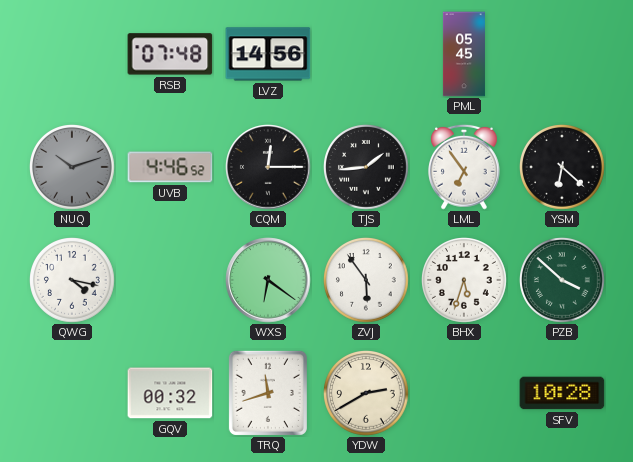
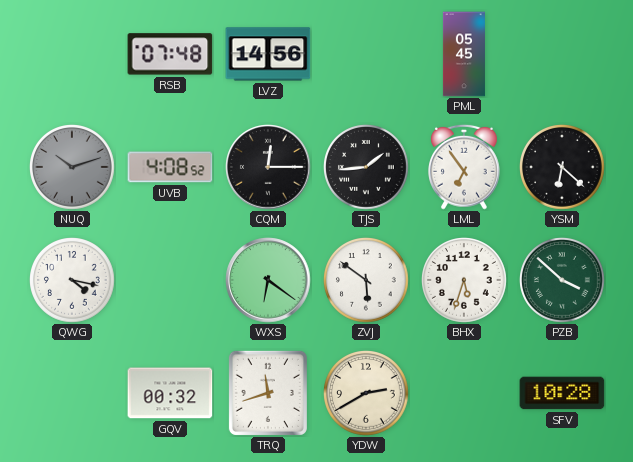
UVB: 4:46 -> 4:08
ZVJ: 5:54 -> 5:51
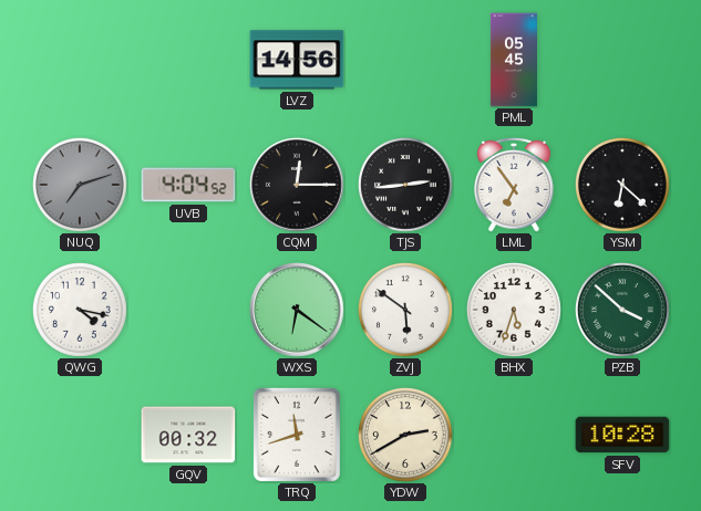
RSB: 07:48 -> none
NUQ: 10:12 -> 7:12
UVB: 4:08 -> 4:04
TJS: 1:44 -> 2:44
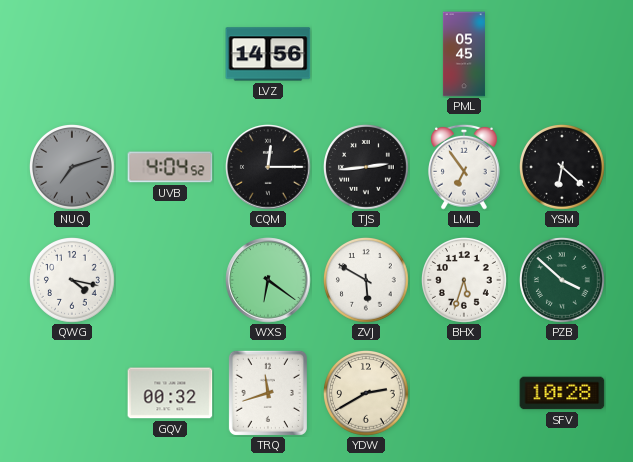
ZVJ: 5:51 -> 5:50
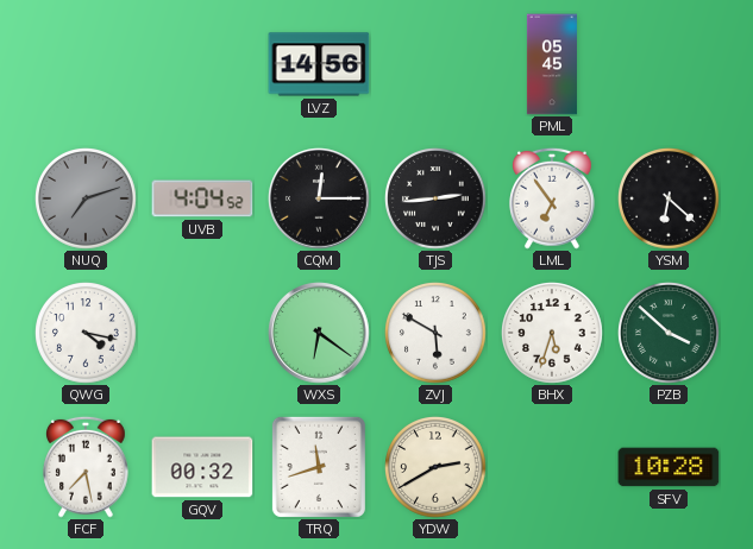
FCF: none -> 7:28
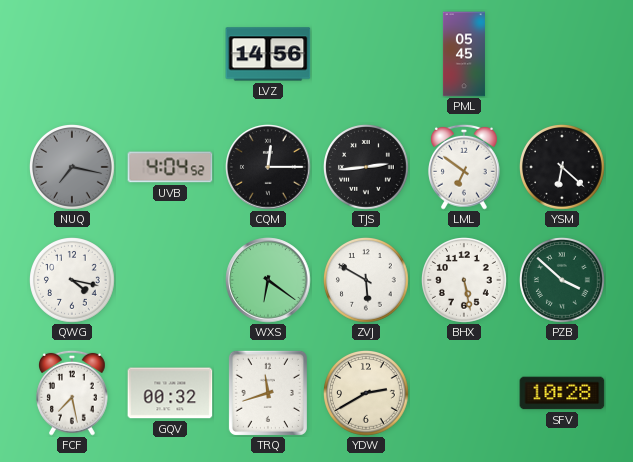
NUQ: 7:12 -> 7:17
LML: 6:54 -> 6:51
BHX: 5:33 -> 5:28
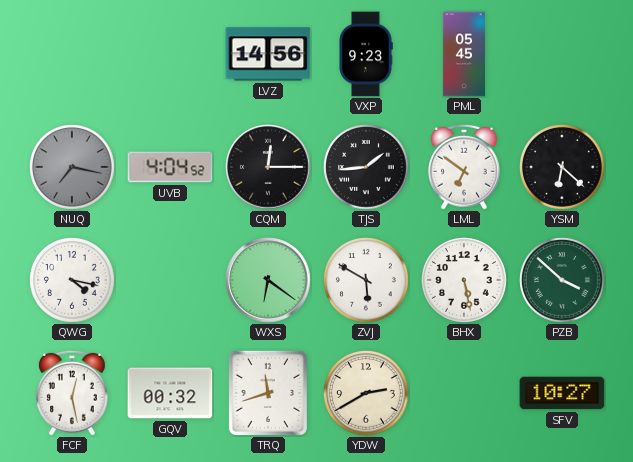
VXP: none -> 9:23
TJS: 2:44 -> 1:44
FCF: 7:28 -> 12:28
SFV: 10:28 -> 10:27
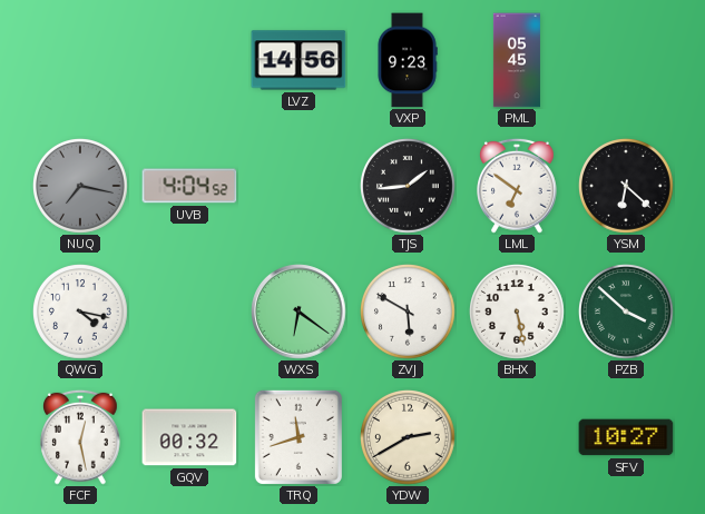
CQM: 12:15 -> none
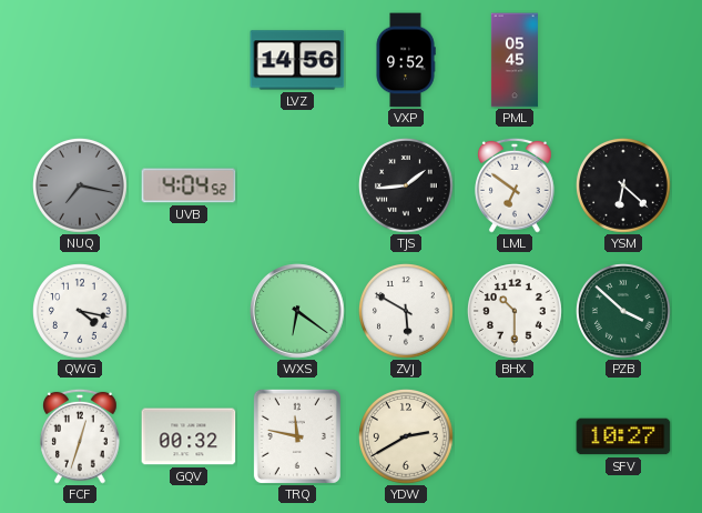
VXP: 9:23 -> 9:52
BHX: 5:28 -> 10:30
FCF: 12:28 -> 12:33
TRQ: 11:42 -> 11:47
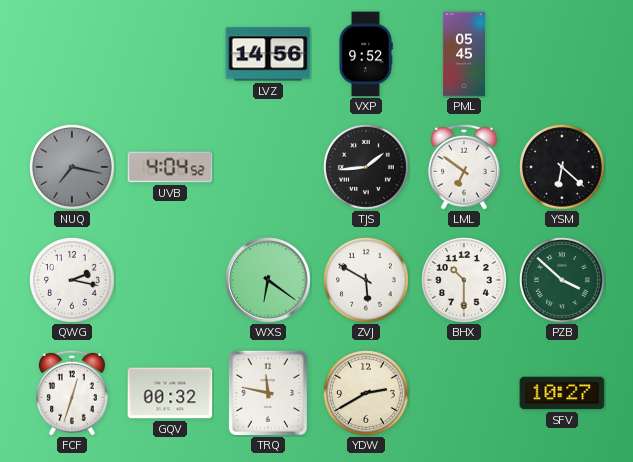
QWG: 4:17 -> 2:17
